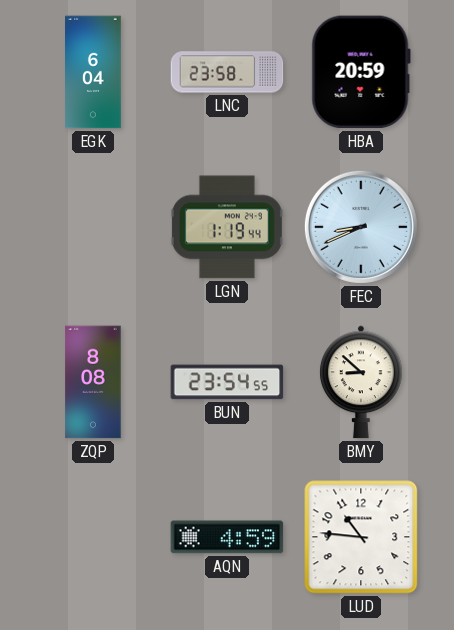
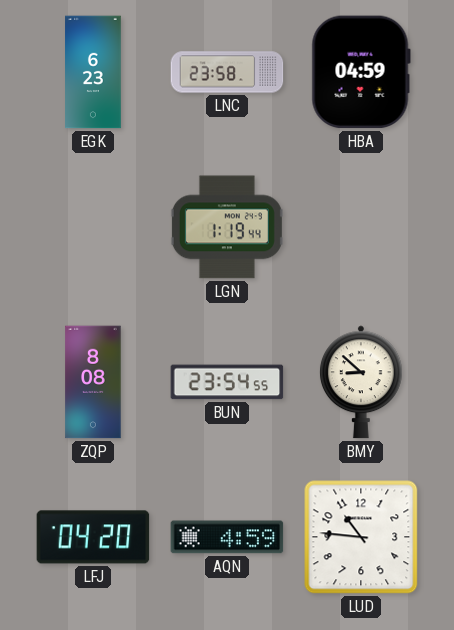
EGK: 6:04 -> 6:23
HBA: 20:59 -> 04:59
FEC: 8:41 -> none
LFJ: none -> 04:20
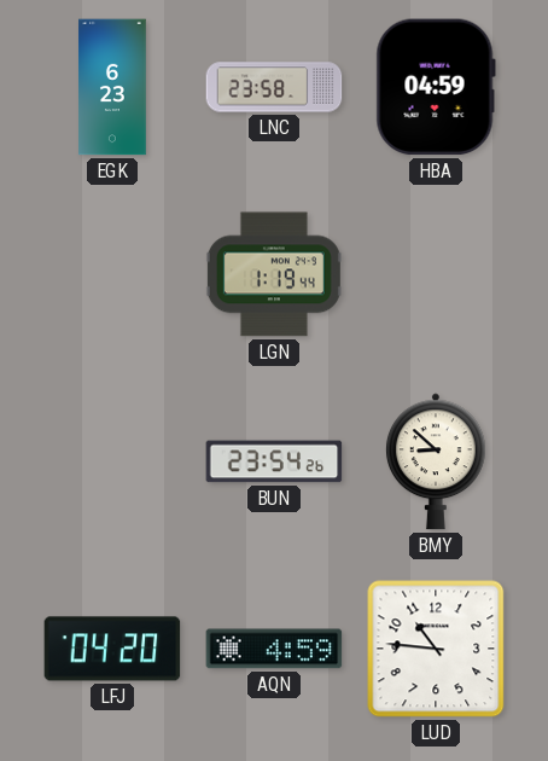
ZQP: 8:08 -> none
BUN: 23:54:55 -> 23:54:26
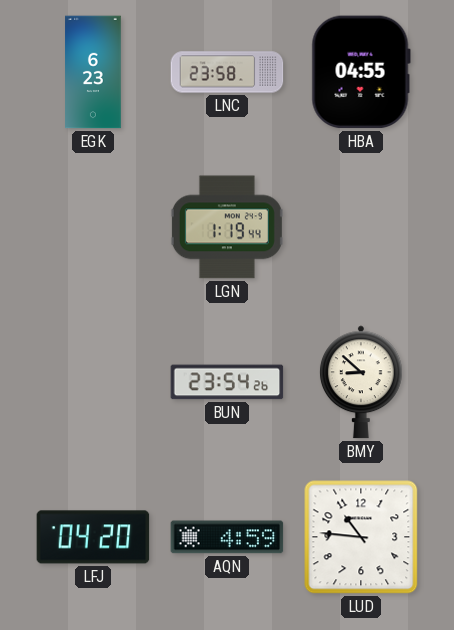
HBA: 04:59 -> 04:55
